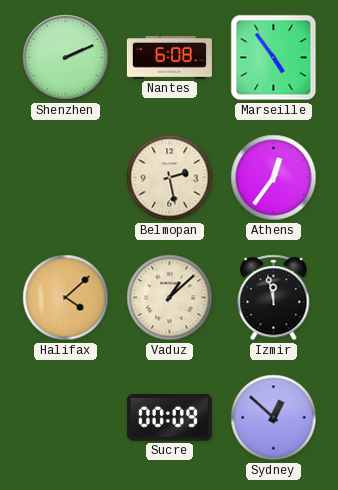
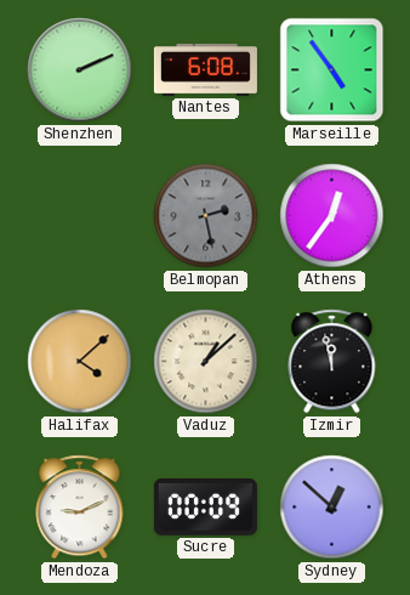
Belmopan dial: cream -> grey
Mendoza: none -> 9:11
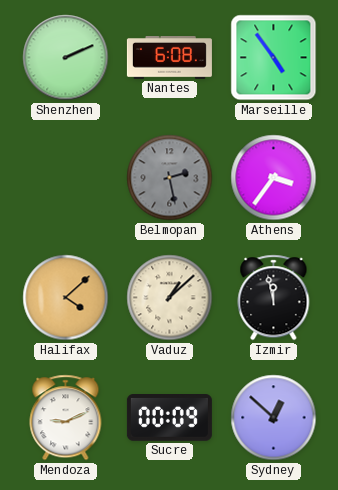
Athens: 12:36 -> 3:36
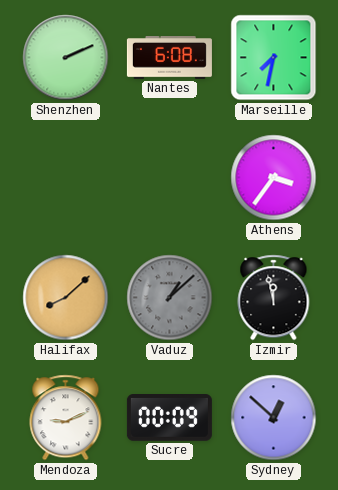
Marseille: 4:54 -> 7:32
Belmopan: 2:28 -> none
Halifax: 4:08 -> 8:08
Vaduz dial: cream -> grey
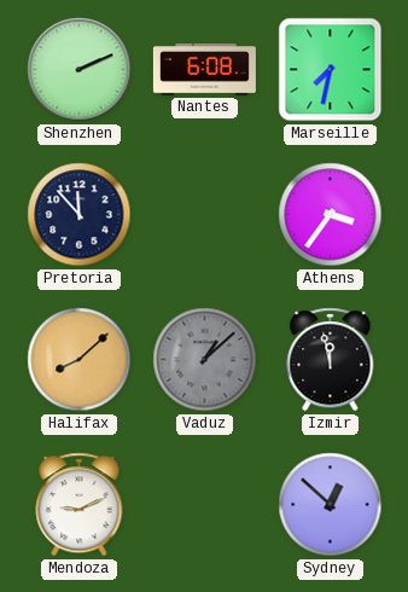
Pretoria: none -> 11:53
Sucre: 00:09 -> none
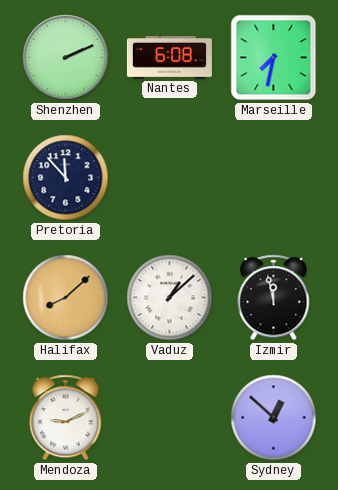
Athens: 3:36 -> none
Vaduz dial: grey -> white
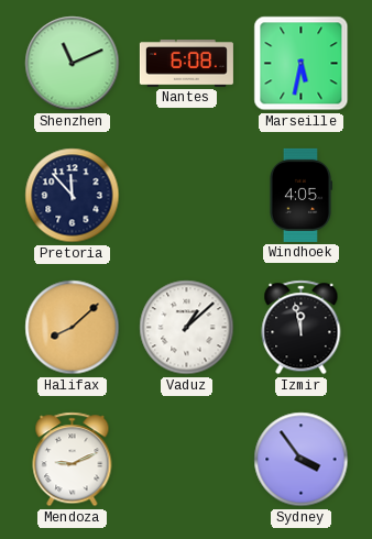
Shenzhen: 2:11 -> 11:11
Marseille: 7:32 -> 5:32
Windhoek: none -> 4:05
Sydney: 12:52 -> 3:54
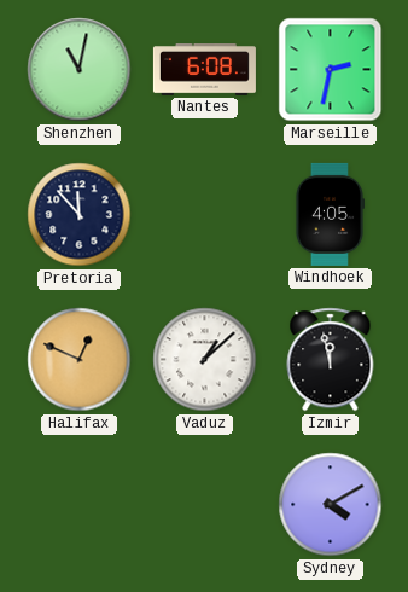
Shenzhen: 11:11 -> 11:02
Marseille: 5:32 -> 2:32
Halifax: 8:08 -> 12:49
Mendoza: 9:11 -> none
Sydney: 3:54 -> 4:10
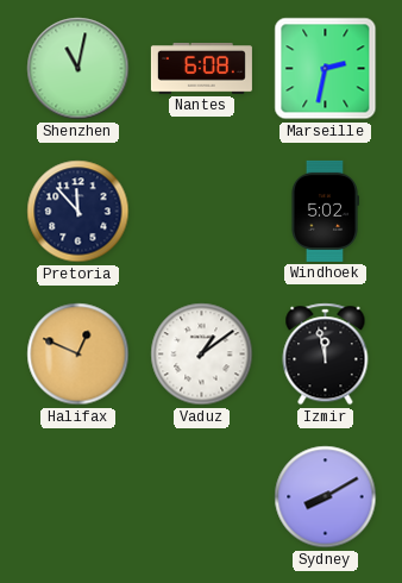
Windhoek: 4:05 -> 5:02
Vaduz: 1:08 -> 1:09
Sydney: 4:10 -> 8:10
